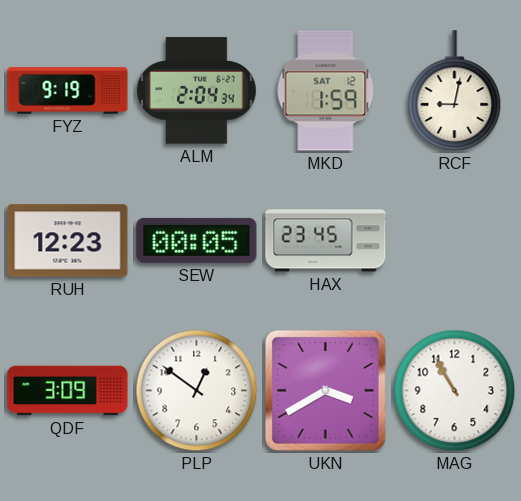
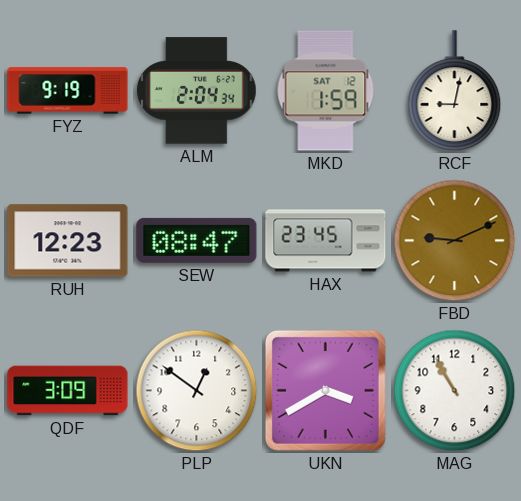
SEW: 00:05 -> 08:47
FBD: none -> 9:11
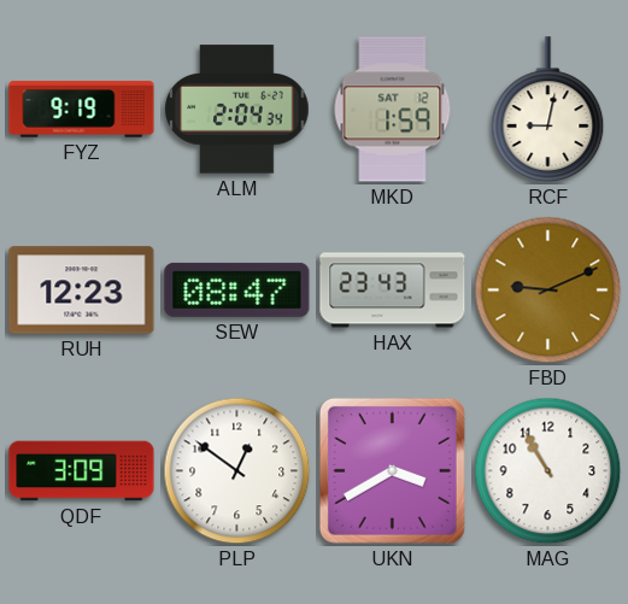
HAX: 23:45 -> 23:43
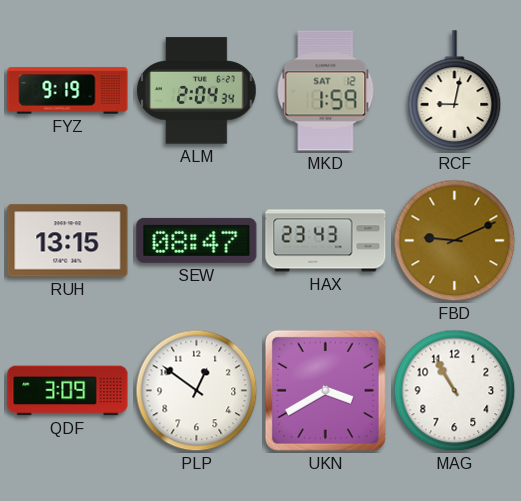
RUH: 12:23 -> 13:15
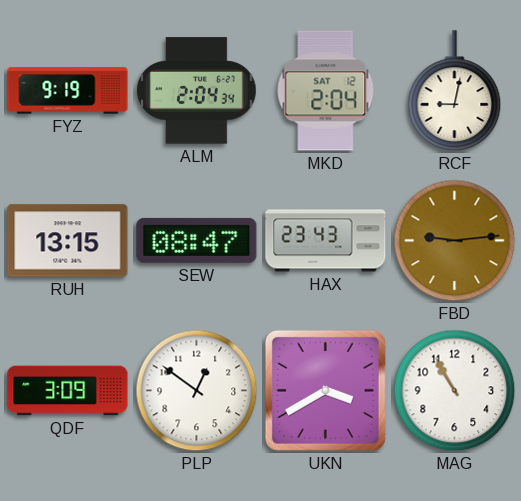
MKD: 1:59 -> 2:04
FBD: 9:11 -> 9:14
